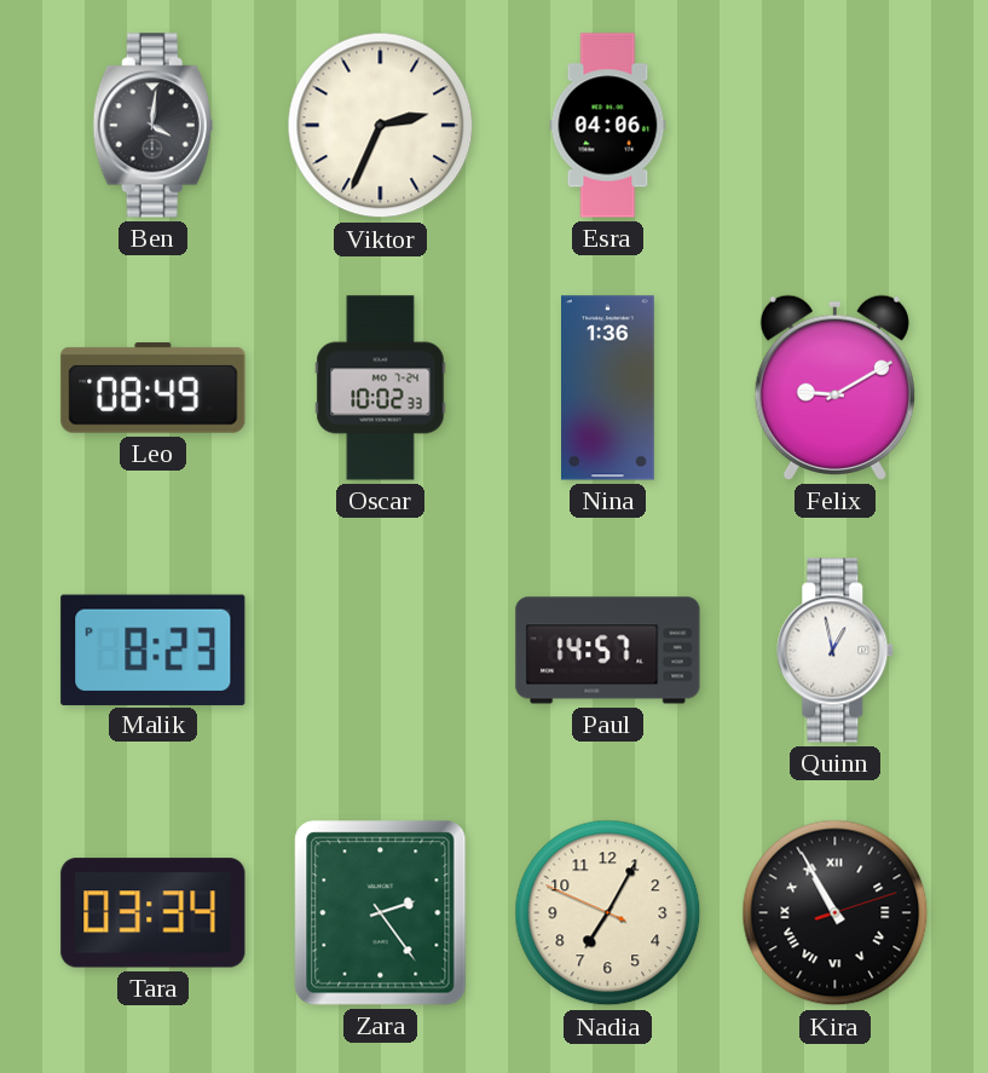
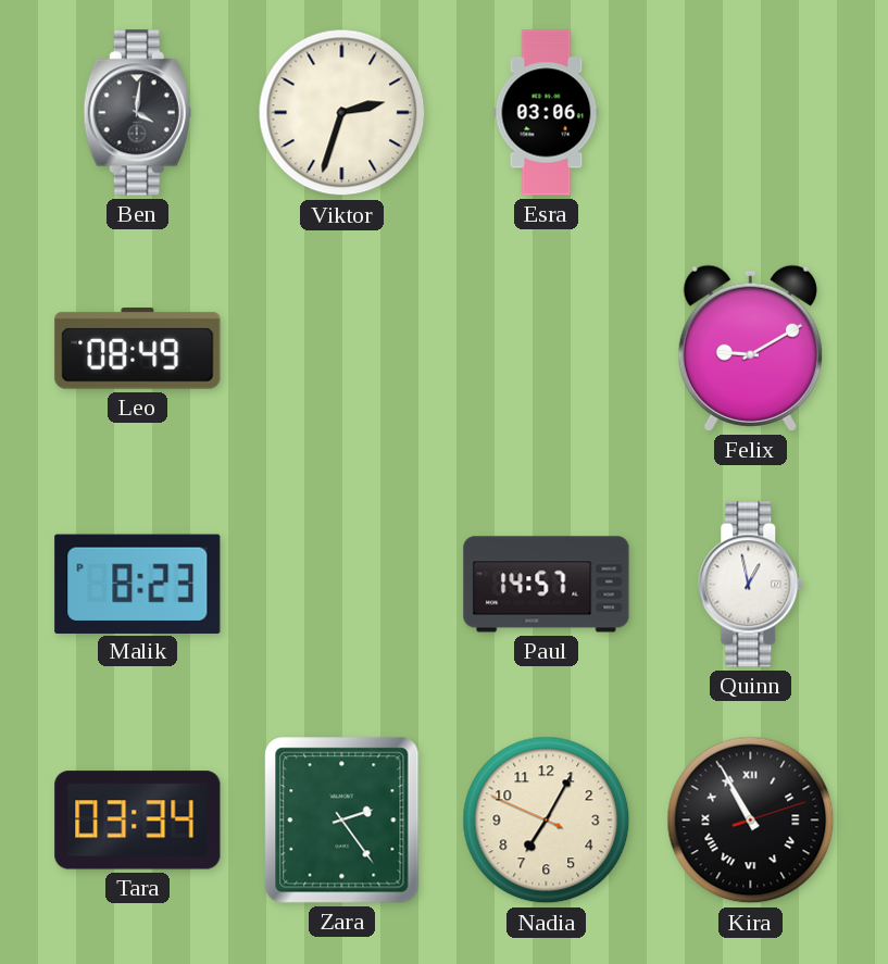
Viktor: 2:34 -> 2:33
Esra: 04:06 -> 03:06
Oscar: 10:02 -> none
Nina: 1:36 -> none
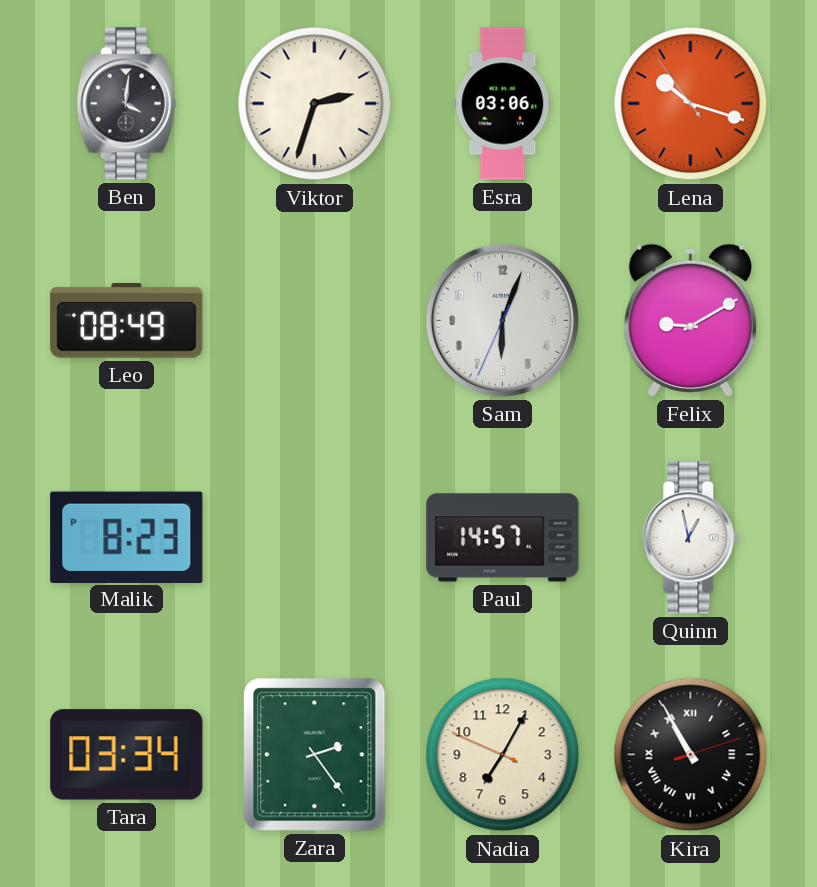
Lena: none -> 10:17
Sam: none -> 6:03
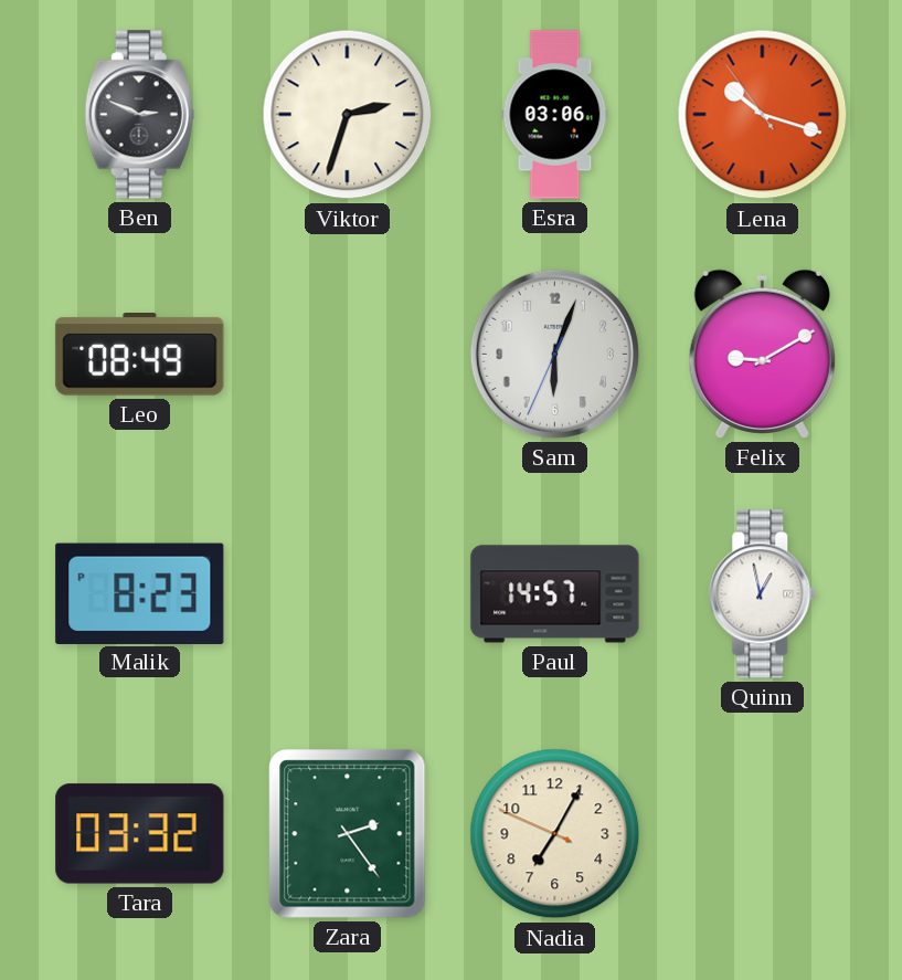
Ben: 4:01 -> 2:49
Tara: 03:34 -> 03:32
Kira: 10:55 -> none
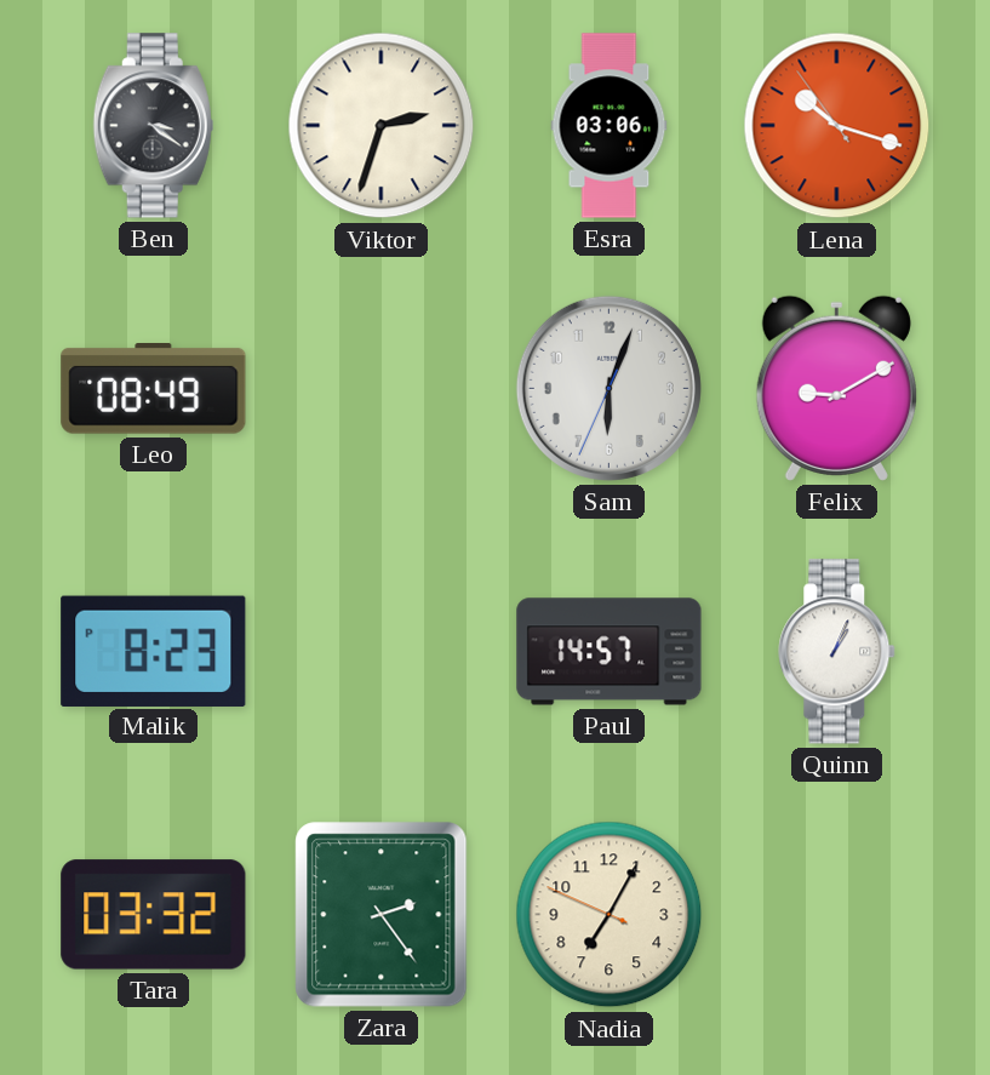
Ben: 2:49 -> 3:21
Quinn: 12:58 -> 1:04
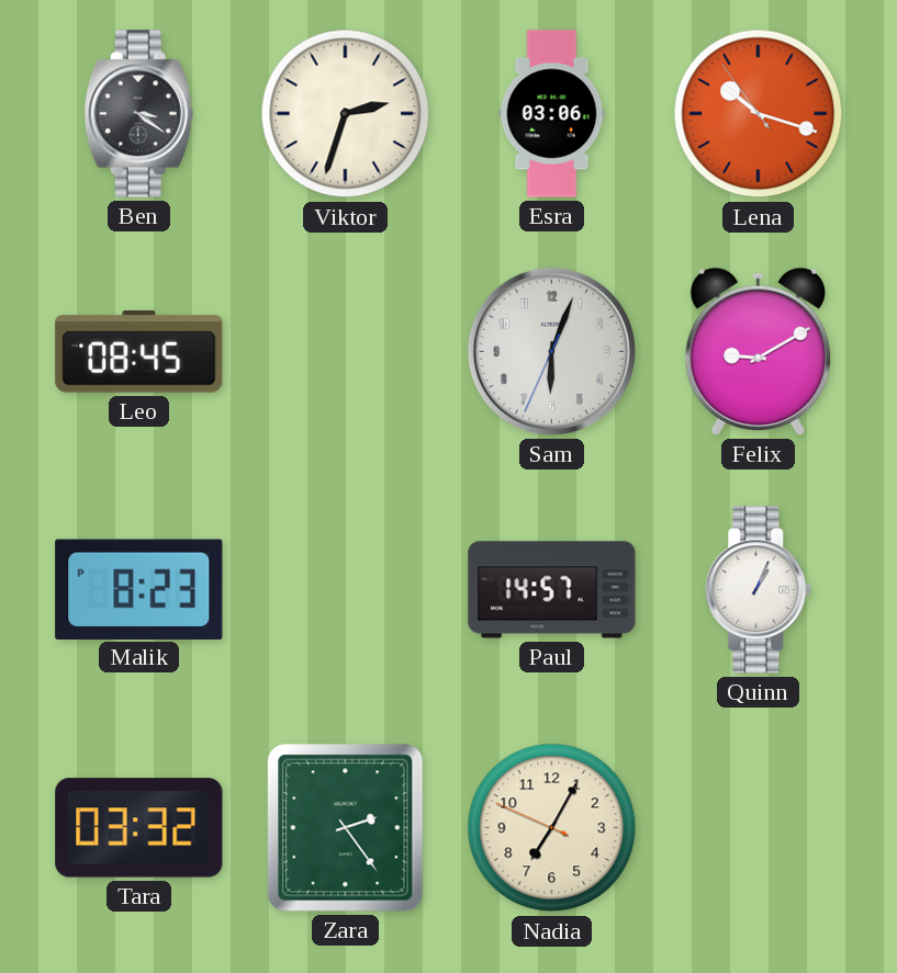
Leo: 08:49 -> 08:45
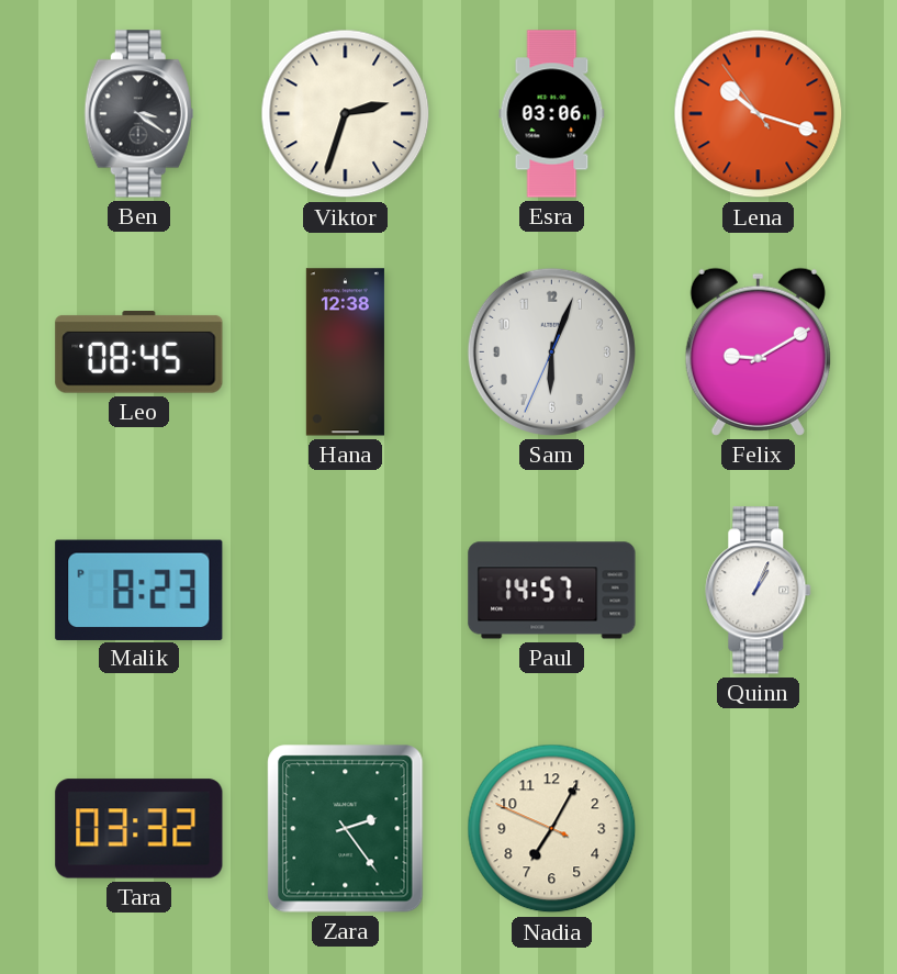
Hana: none -> 12:38
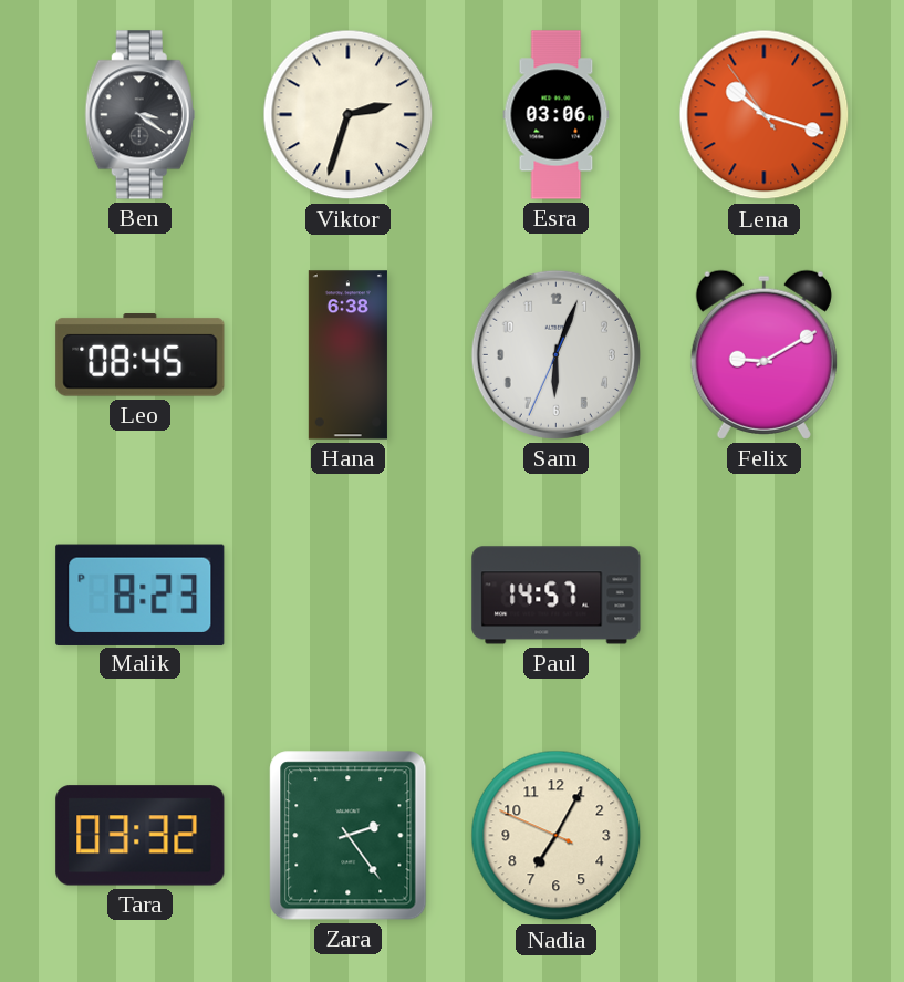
Hana: 12:38 -> 6:38
Quinn: 1:04 -> none
